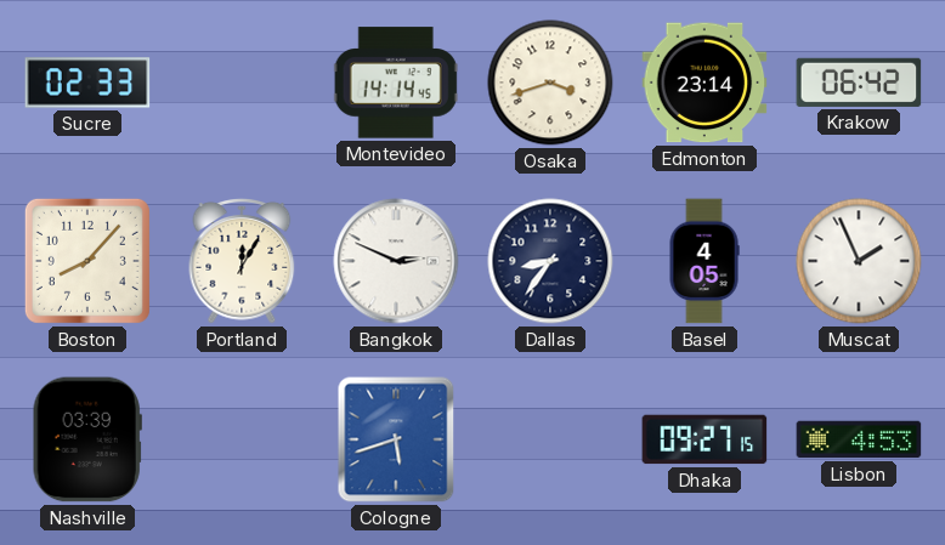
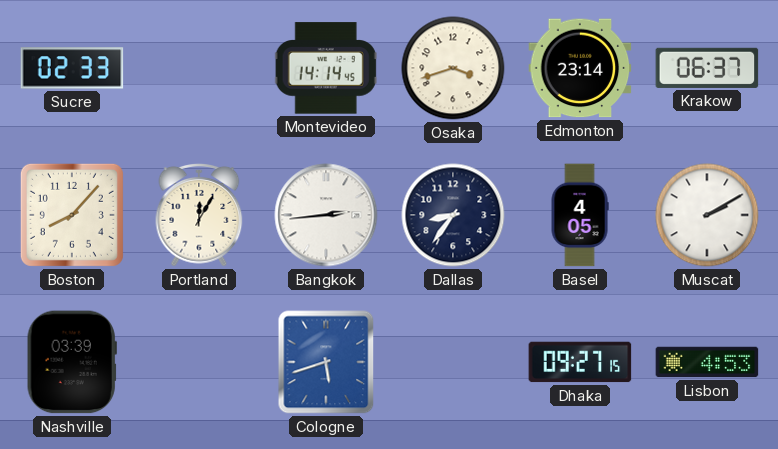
Krakow: 06:42 -> 06:37
Bangkok: 2:49 -> 2:44
Muscat: 1:56 -> 2:10
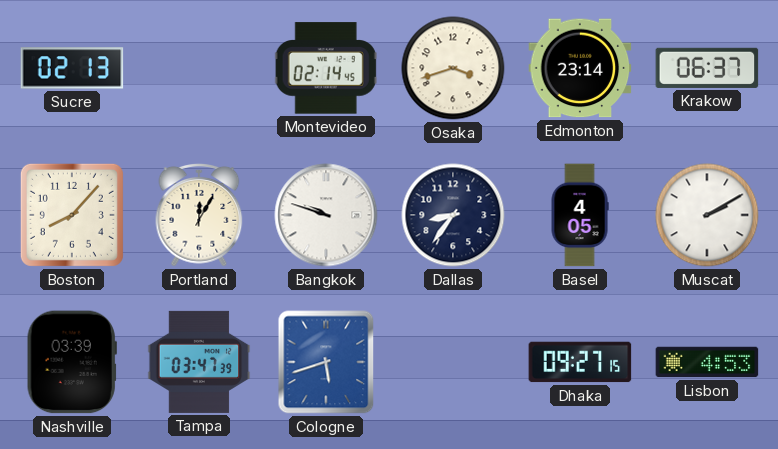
Sucre: 02:33 -> 02:13
Montevideo: 14:14 -> 02:14
Bangkok: 2:44 -> 9:48
Tampa: none -> 03:47
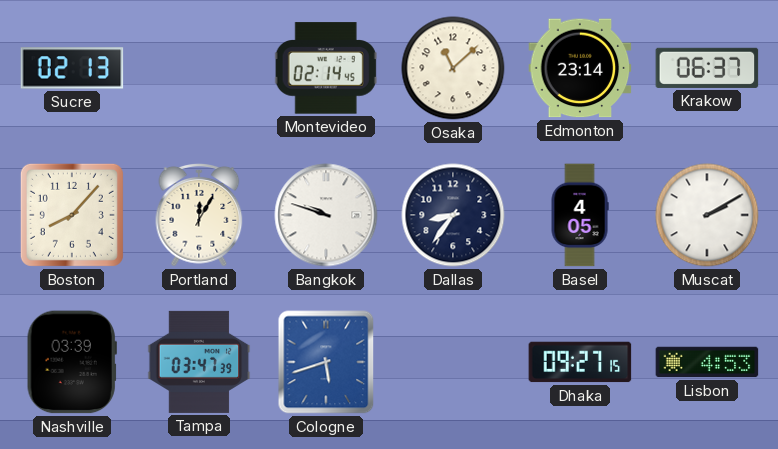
Osaka: 3:42 -> 11:08
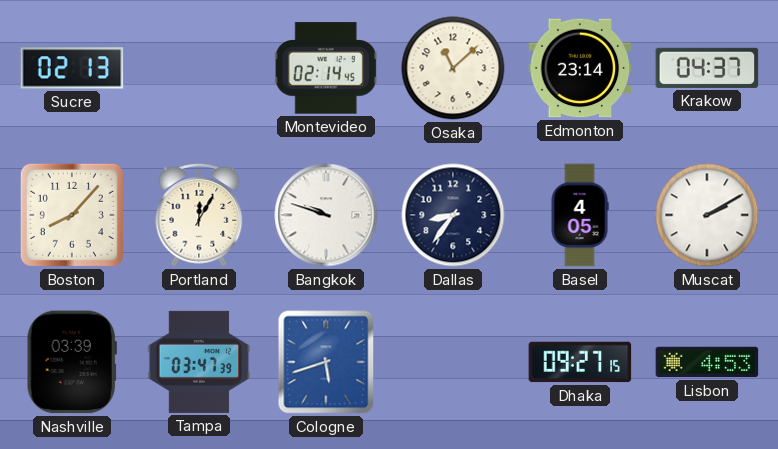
Krakow: 06:37 -> 04:37
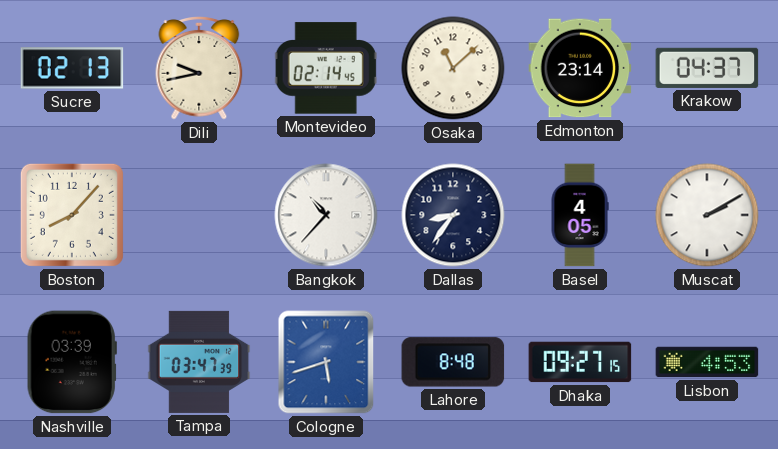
Dili: none -> 9:43
Portland: 12:05 -> none
Bangkok: 9:48 -> 10:37
Lahore: none -> 8:48
